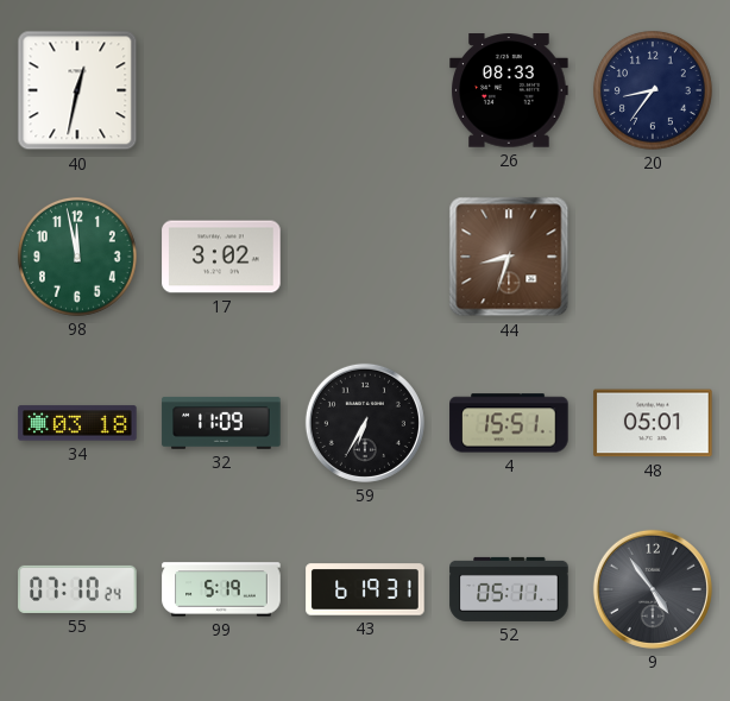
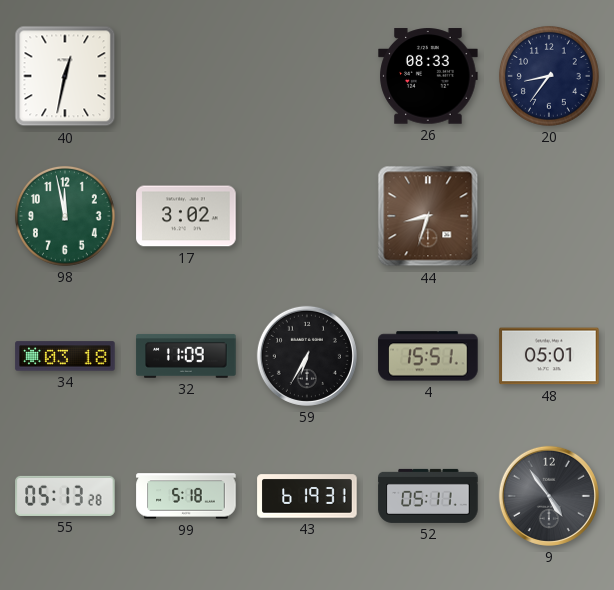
55: 07:10 -> 05:13
99: 5:19 -> 5:18
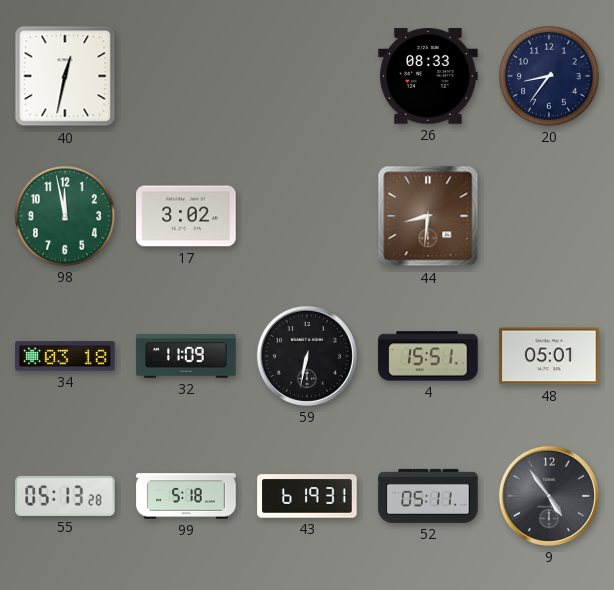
44: 8:33 -> 8:31
59: 6:35 -> 6:32
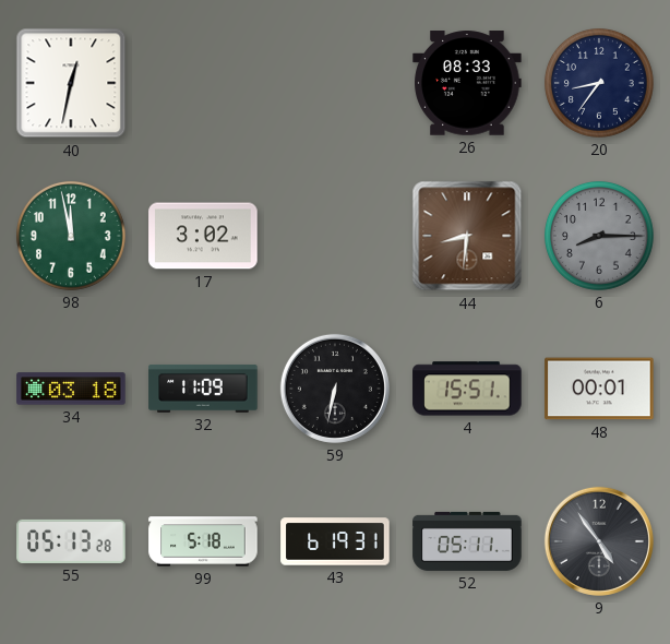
6: none -> 8:15
48: 05:01 -> 00:01
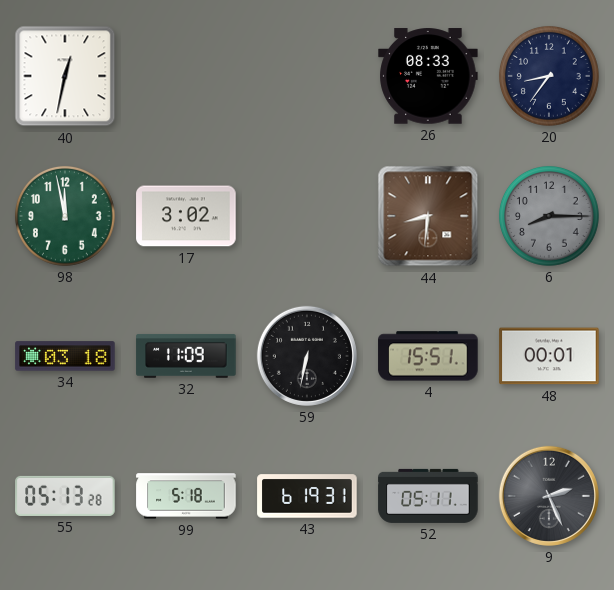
9: 4:54 -> 2:26
